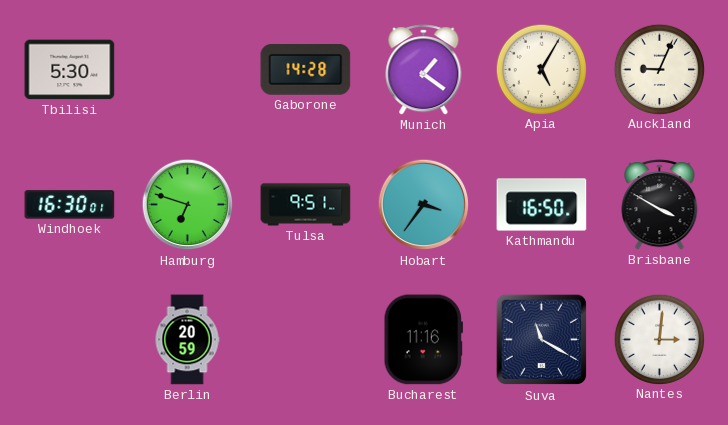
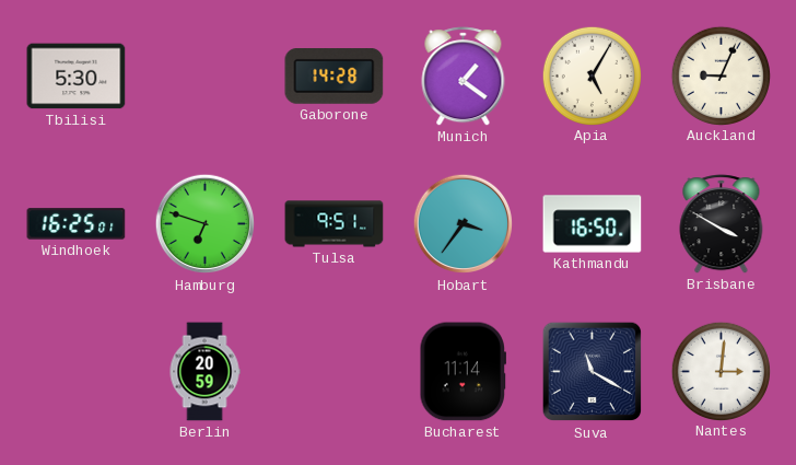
Windhoek: 16:30 -> 16:25
Bucharest: 11:16 -> 11:14
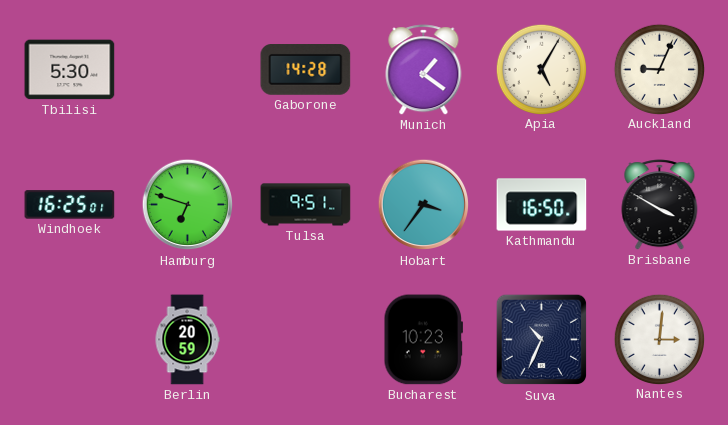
Bucharest: 11:14 -> 10:23
Suva: 11:20 -> 10:34
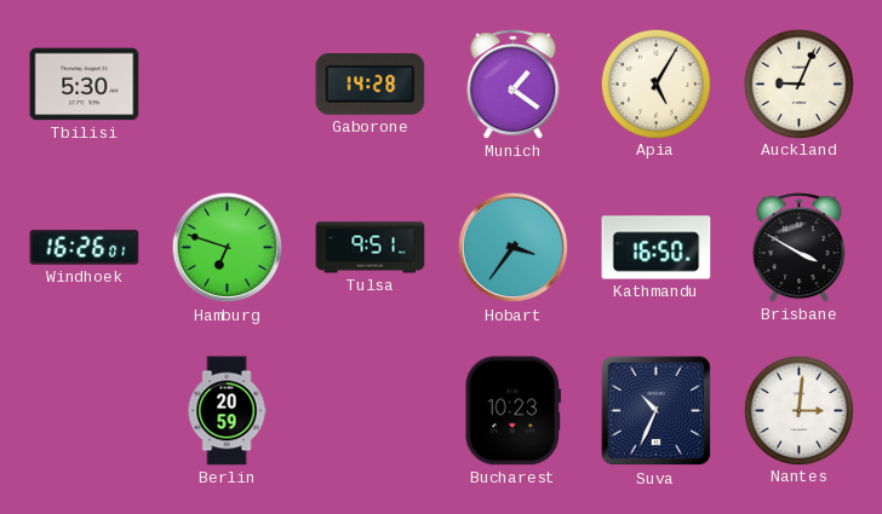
Windhoek: 16:25 -> 16:26
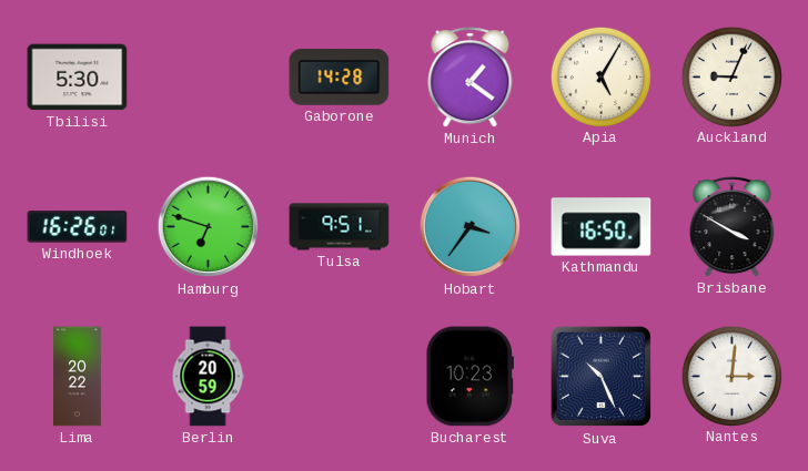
Lima: none -> 20:22
Suva: 10:34 -> 10:26
